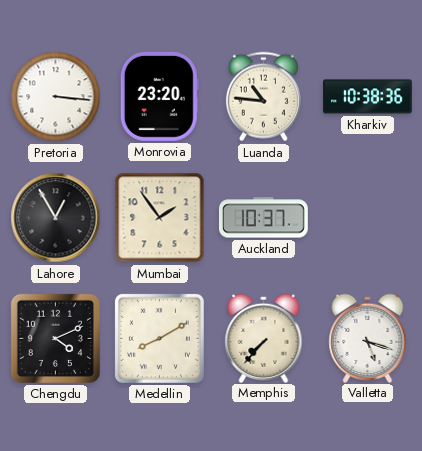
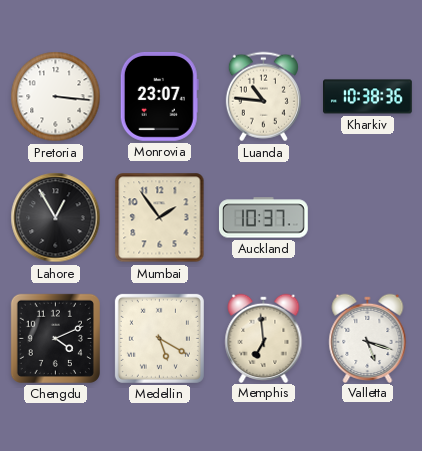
Monrovia: 23:20 -> 23:07
Medellin: 8:10 -> 5:20
Memphis: 7:37 -> 6:59
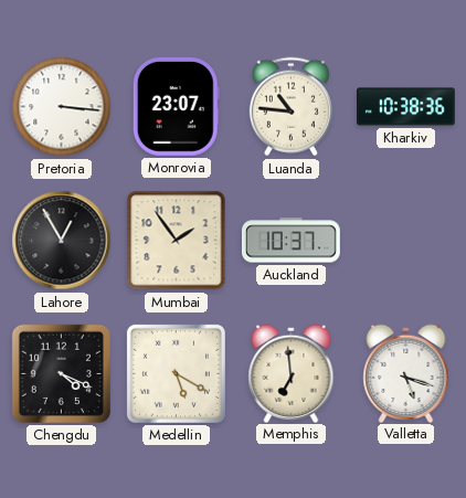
Chengdu: 4:11 -> 4:19
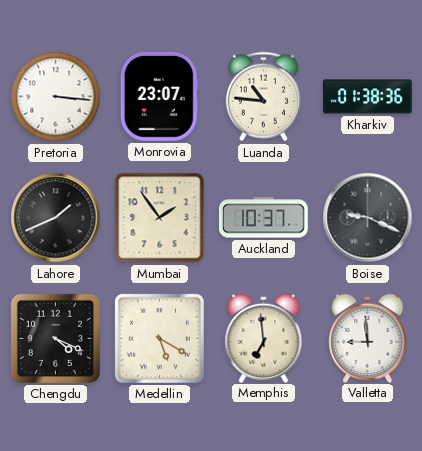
Kharkiv: 10:38 -> 01:38
Lahore: 12:55 -> 1:41
Boise: none -> 9:19
Valletta: 5:18 -> 8:59
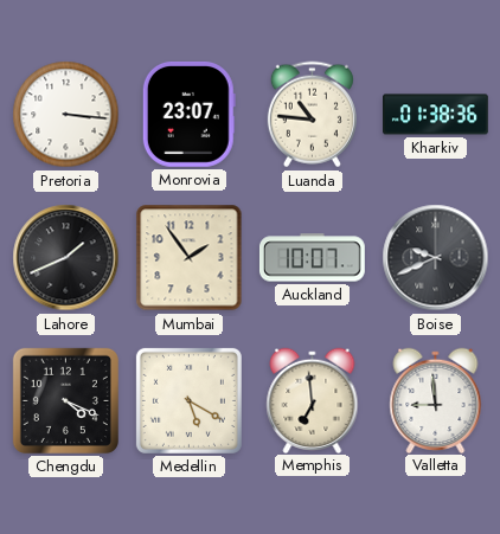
Auckland: 10:37 -> 10:07
Boise: 9:19 -> 9:41
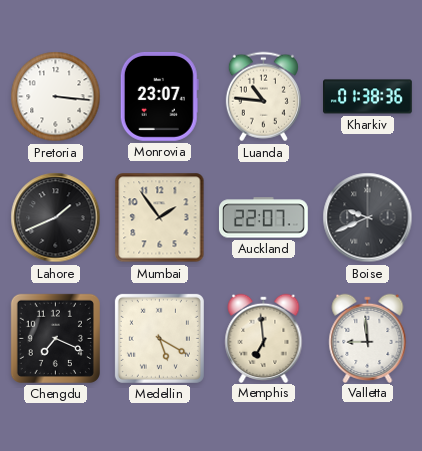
Auckland: 10:07 -> 22:07
Chengdu: 4:19 -> 7:19
